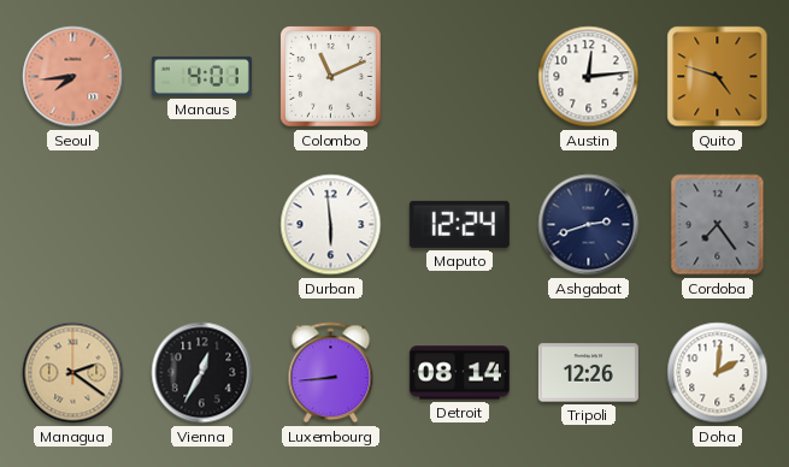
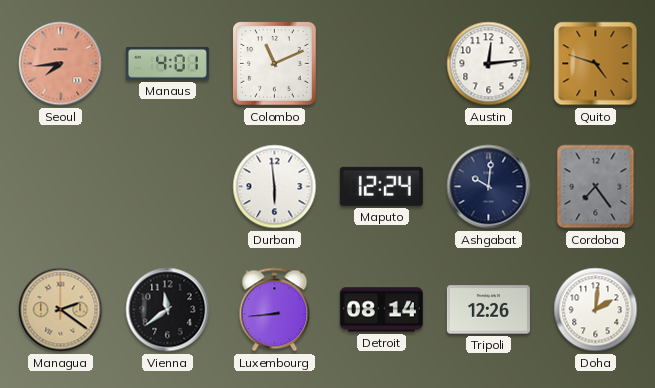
Ashgabat: 2:42 -> 10:01
Vienna: 12:35 -> 11:39
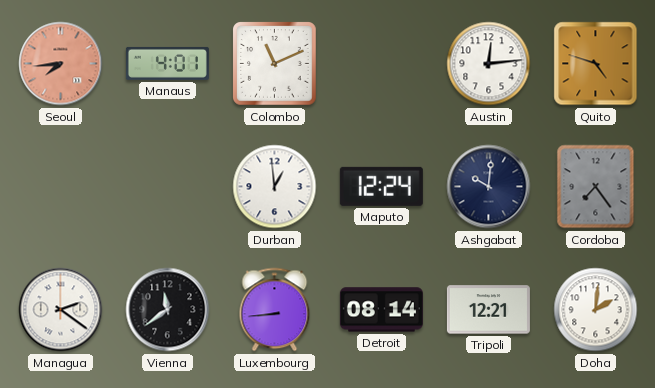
Durban: 5:59 -> 12:59
Managua dial: champagne -> white
Tripoli: 12:26 -> 12:21
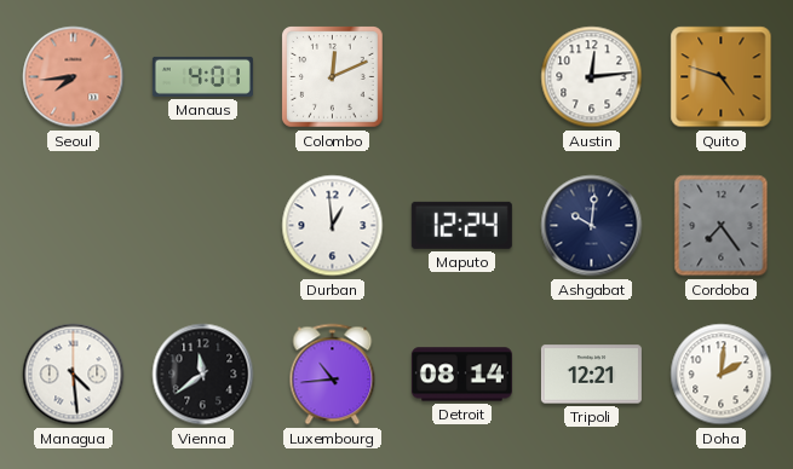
Colombo: 11:11 -> 12:11
Managua: 2:21 -> 4:29
Luxembourg: 8:44 -> 10:44
